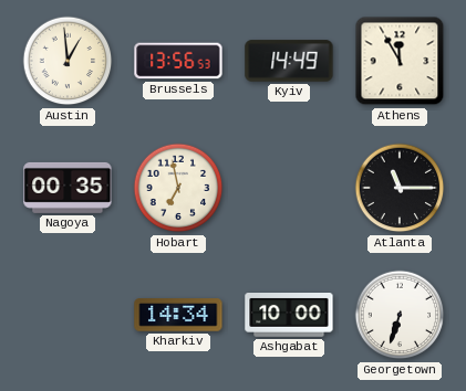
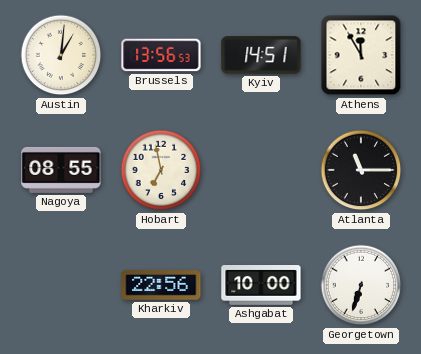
Austin: 12:59 -> 1:01
Kyiv: 14:49 -> 14:51
Nagoya: 00:35 -> 08:55
Kharkiv: 14:34 -> 22:56
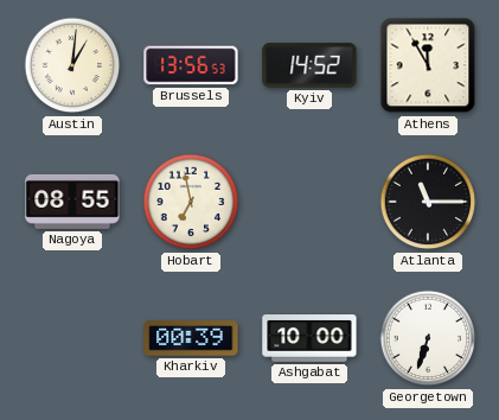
Kyiv: 14:51 -> 14:52
Kharkiv: 22:56 -> 00:39
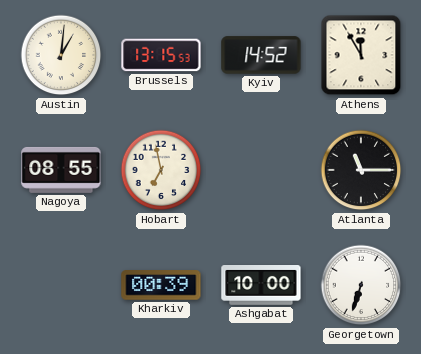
Brussels: 13:56 -> 13:15
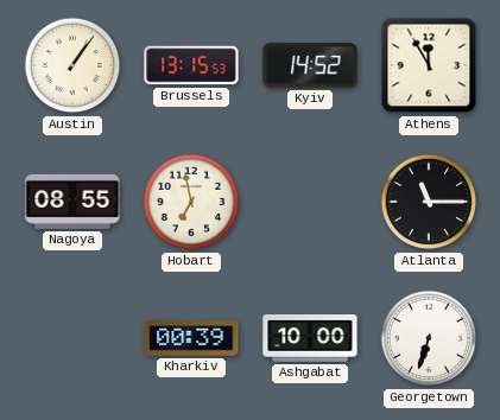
Austin: 1:01 -> 1:06
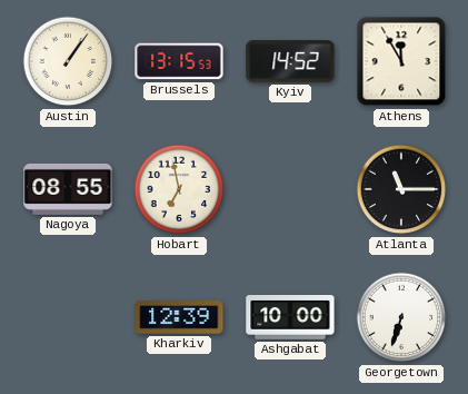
Kharkiv: 00:39 -> 12:39
